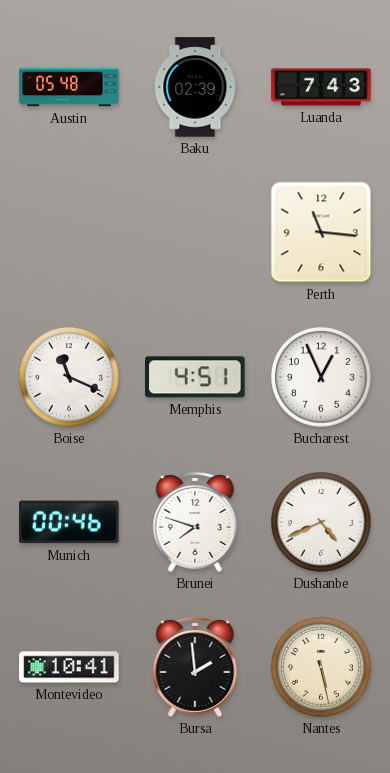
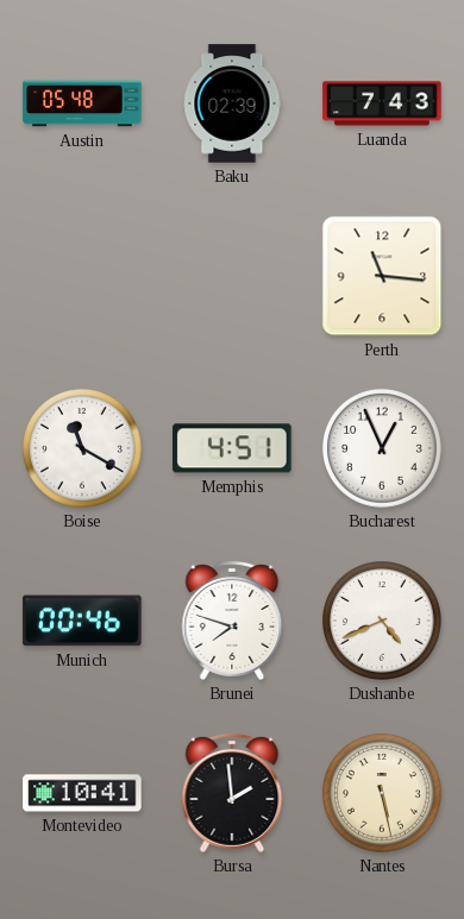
Boise: 11:19 -> 11:20
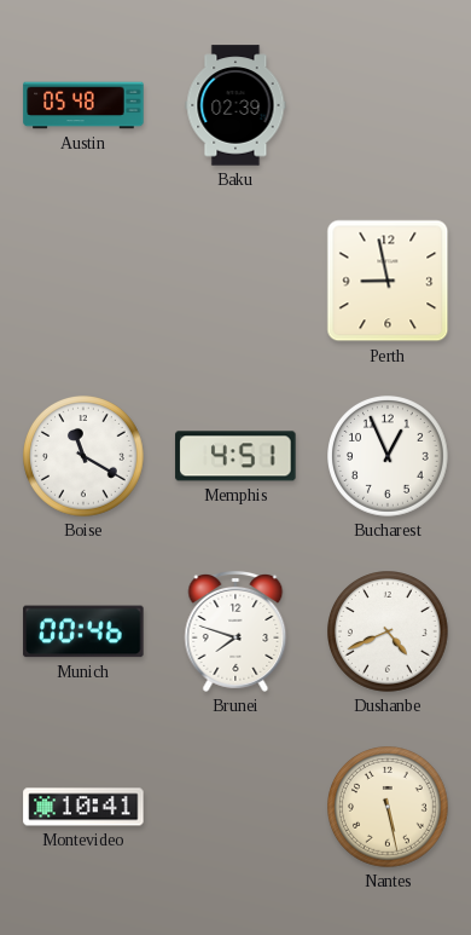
Luanda: 7:43 -> none
Perth: 11:16 -> 8:58
Bursa: 1:59 -> none
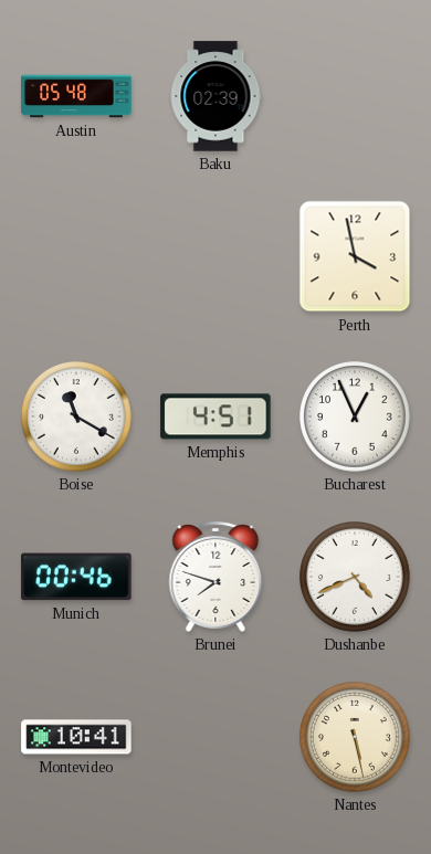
Perth: 8:58 -> 3:58
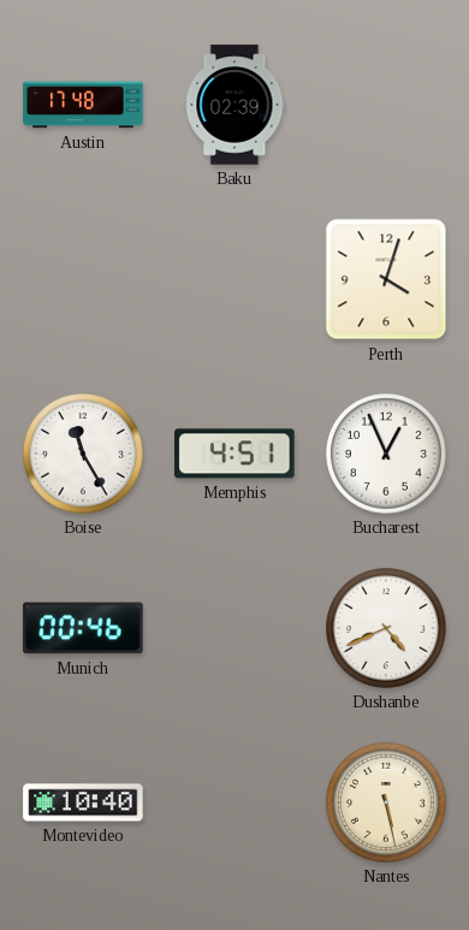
Austin: 05:48 -> 17:48
Perth: 3:58 -> 4:03
Boise: 11:20 -> 11:25
Brunei: 7:48 -> none
Montevideo: 10:41 -> 10:40
